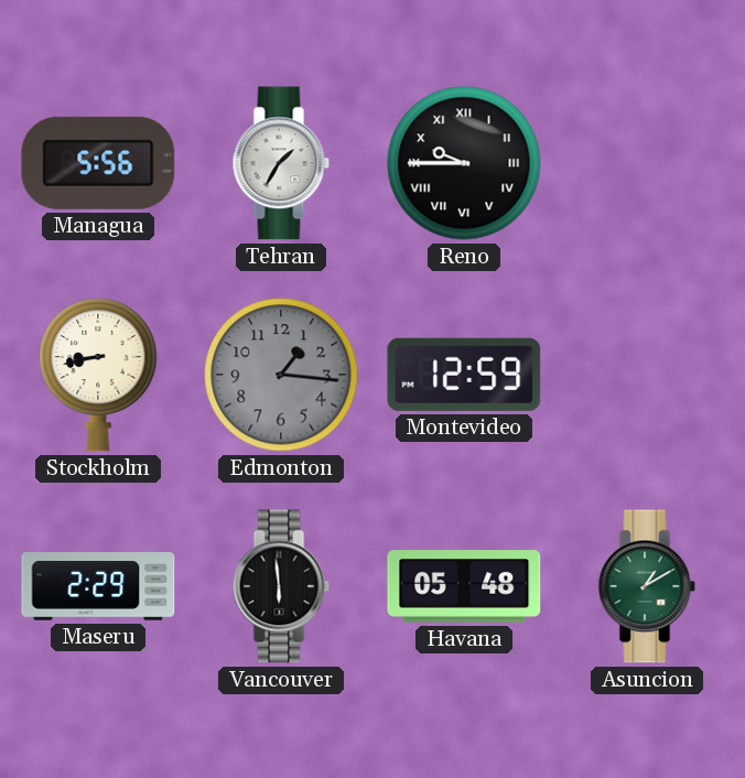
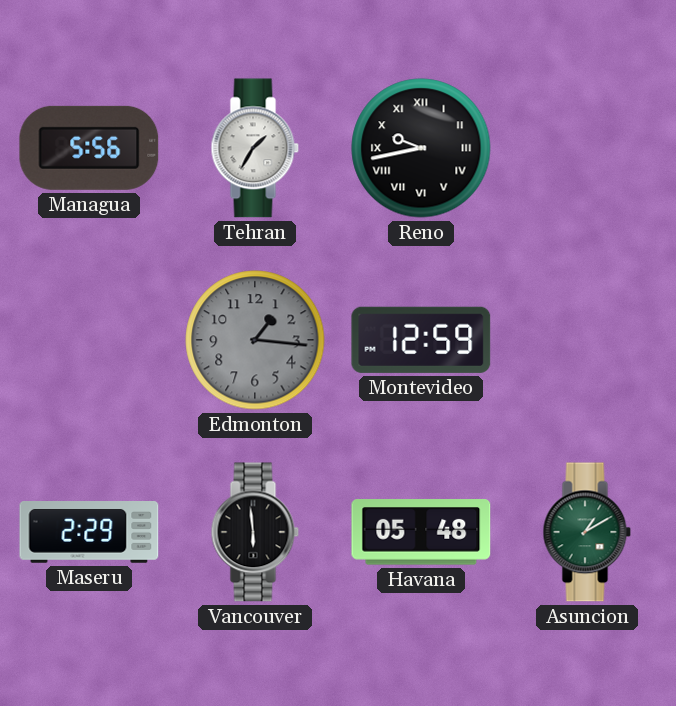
Reno: 9:45 -> 9:43
Stockholm: 8:43 -> none
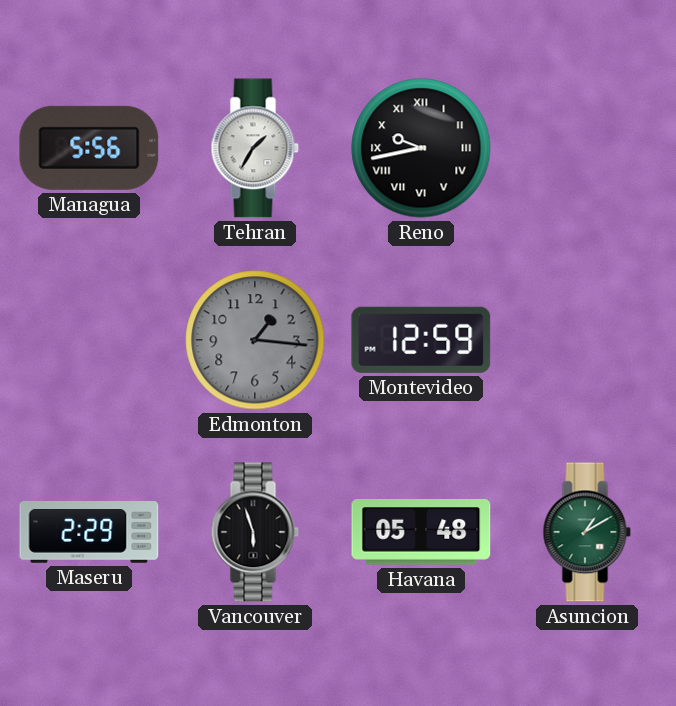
Vancouver: 5:59 -> 5:57
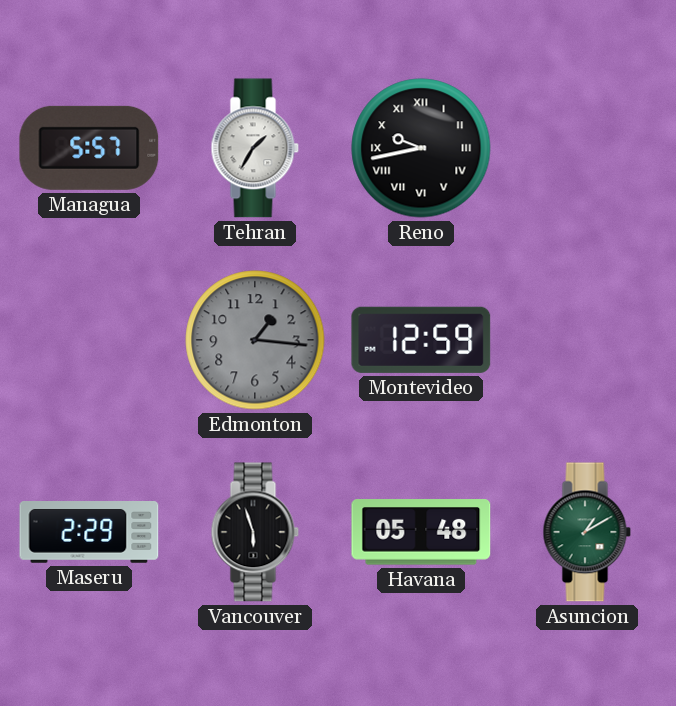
Managua: 5:56 -> 5:57
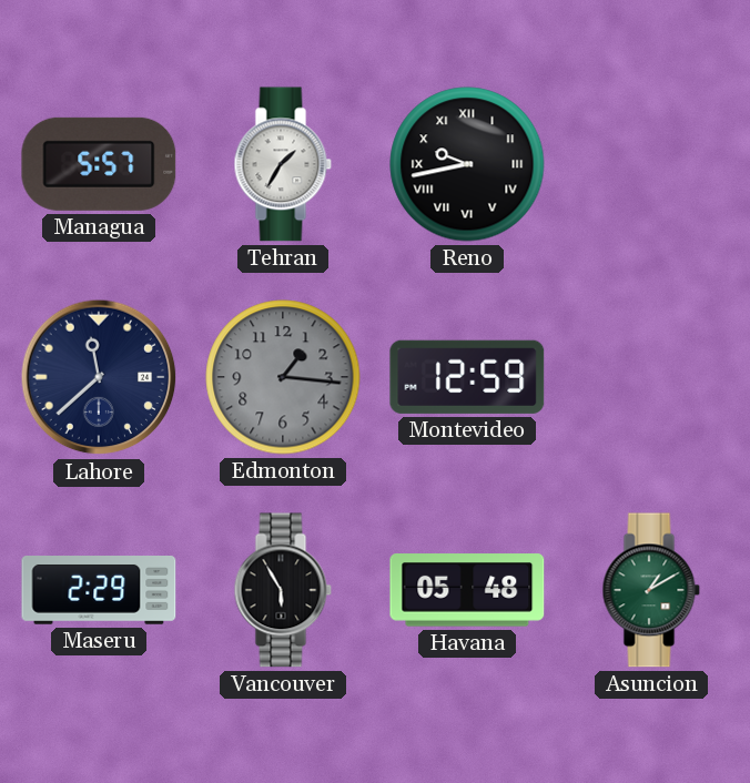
Lahore: none -> 11:38
Vancouver: 5:57 -> 5:55
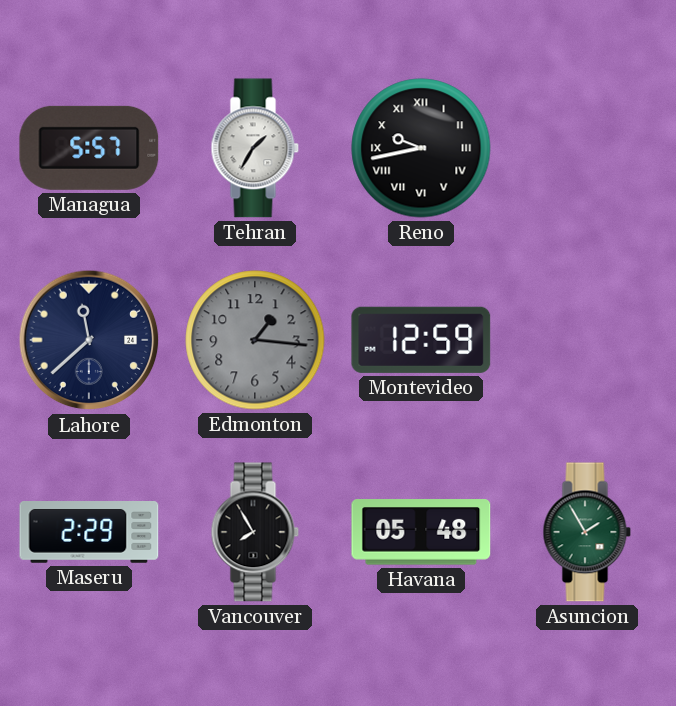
Vancouver: 5:55 -> 7:55
Asuncion: 1:10 -> 1:55
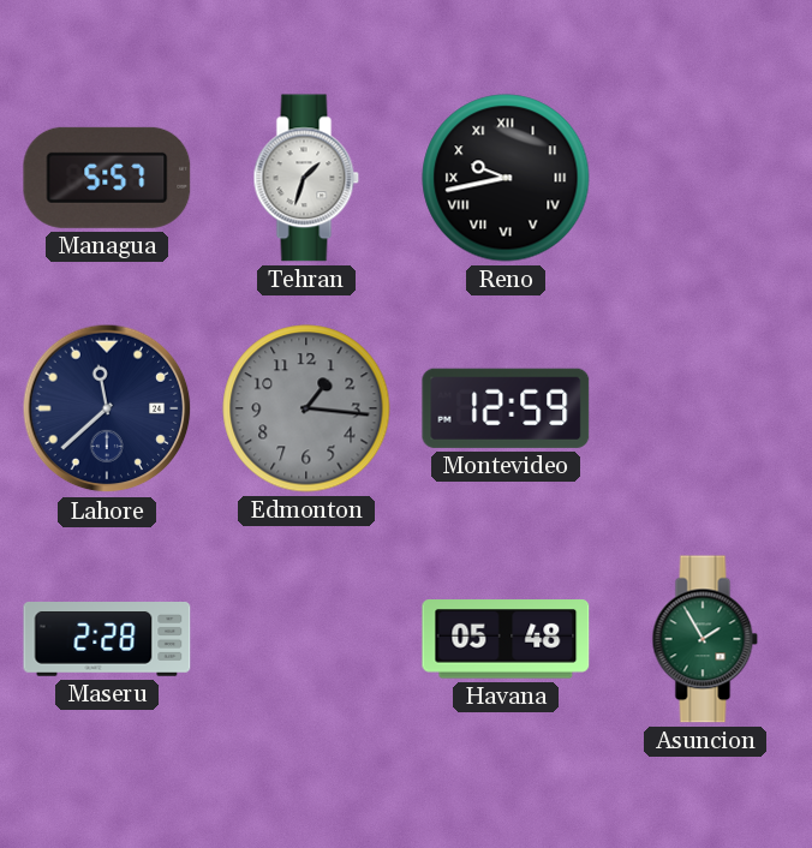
Tehran: 1:35 -> 1:33
Maseru: 2:29 -> 2:28
Vancouver: 7:55 -> none
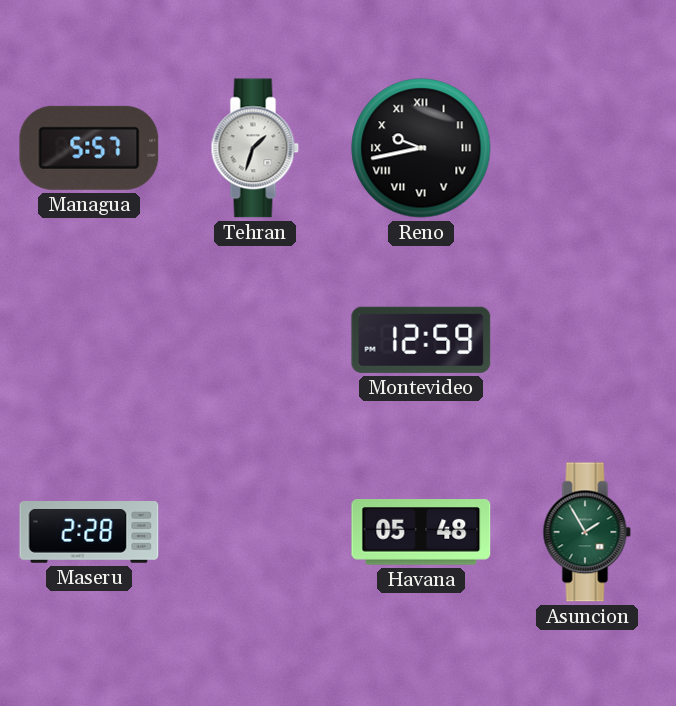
Lahore: 11:38 -> none
Edmonton: 1:16 -> none
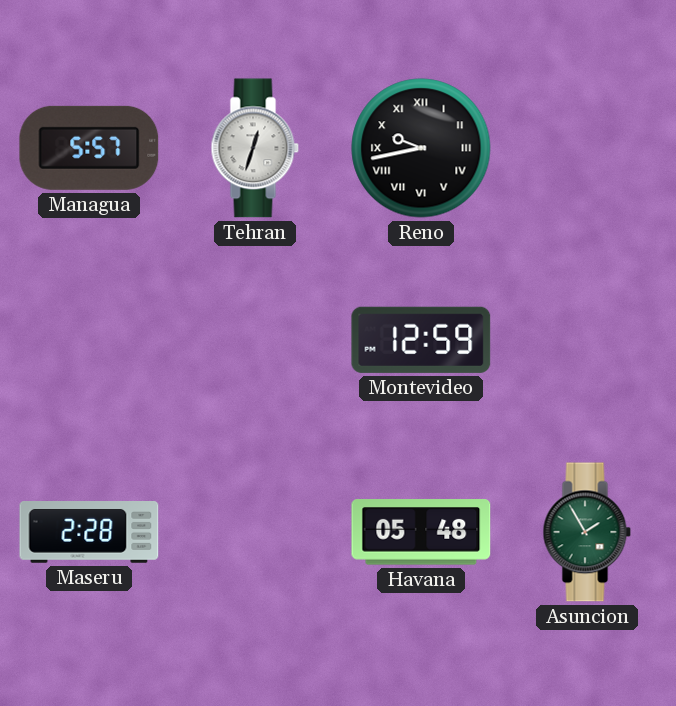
Tehran: 1:33 -> 12:33
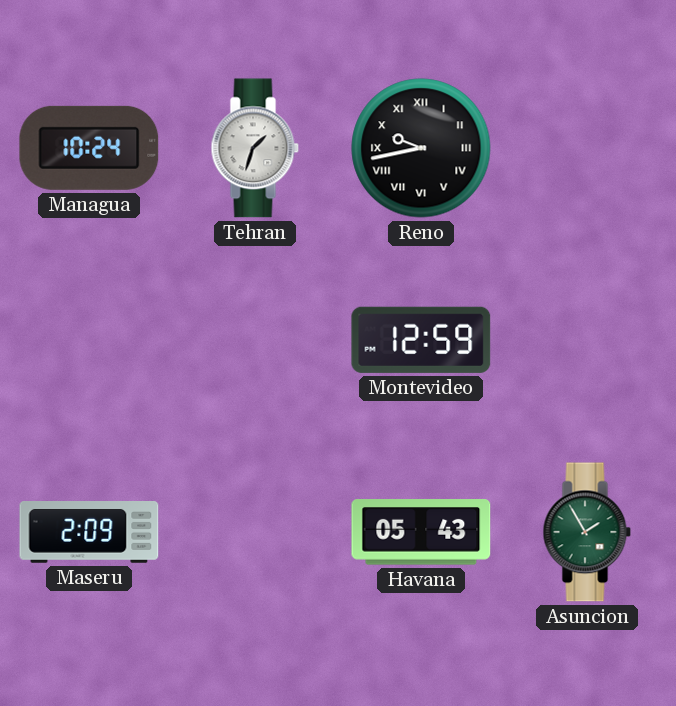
Managua: 5:57 -> 10:24
Tehran: 12:33 -> 1:33
Maseru: 2:28 -> 2:09
Havana: 05:48 -> 05:43
